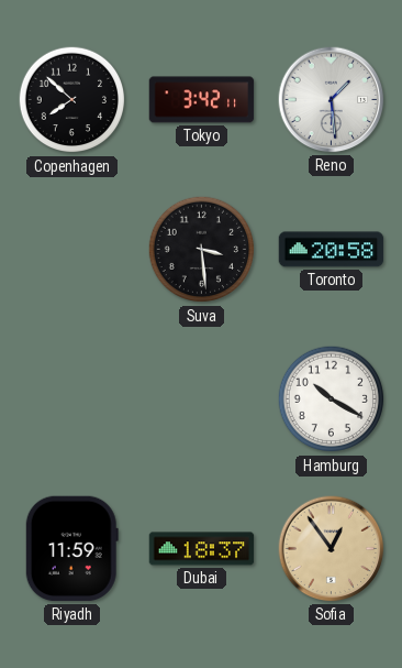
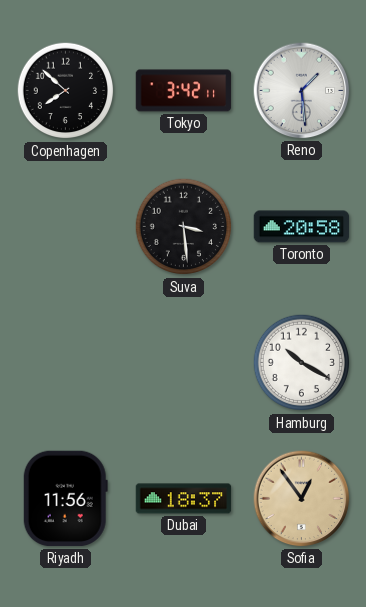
Riyadh: 11:59 -> 11:56
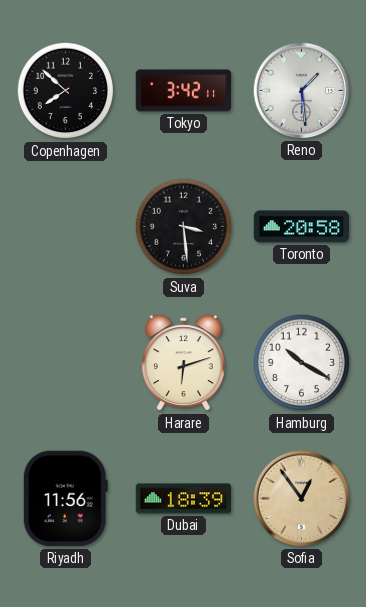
Harare: none -> 6:12
Dubai: 18:37 -> 18:39
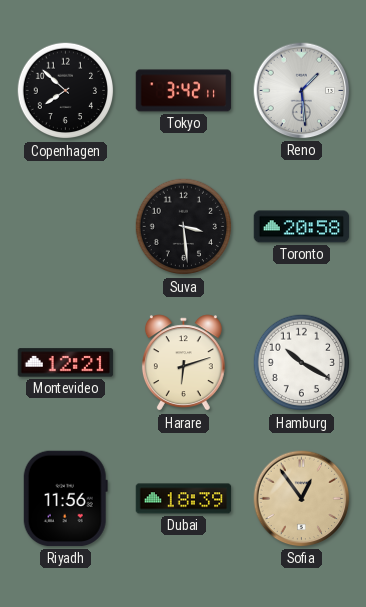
Montevideo: none -> 12:21
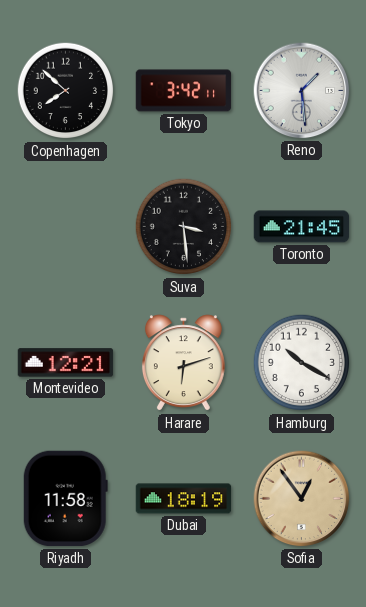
Toronto: 20:58 -> 21:45
Riyadh: 11:56 -> 11:58
Dubai: 18:39 -> 18:19
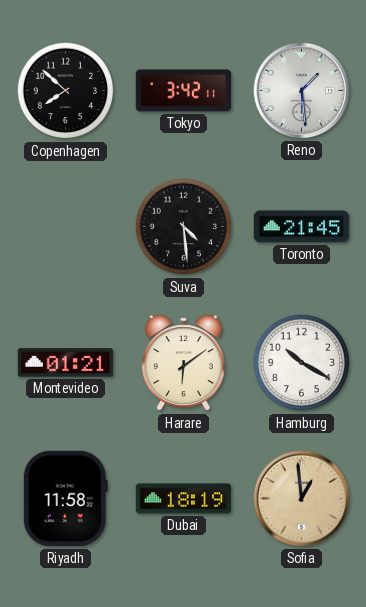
Suva: 3:29 -> 4:29
Montevideo: 12:21 -> 01:21
Harare: 6:12 -> 6:09
Sofia: 12:54 -> 12:59
